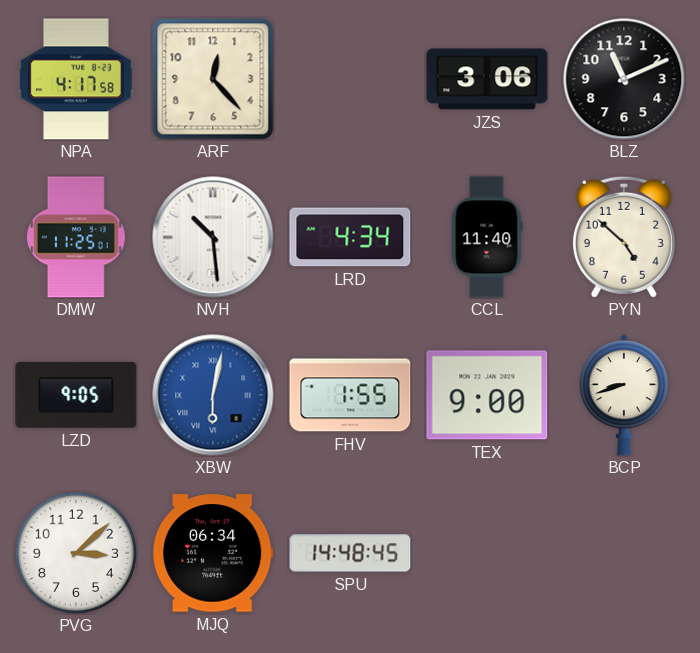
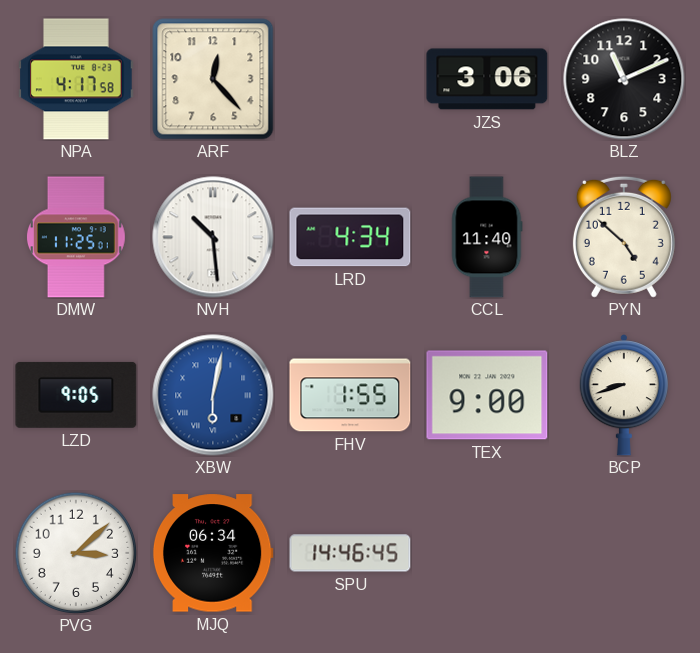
SPU: 14:48 -> 14:46
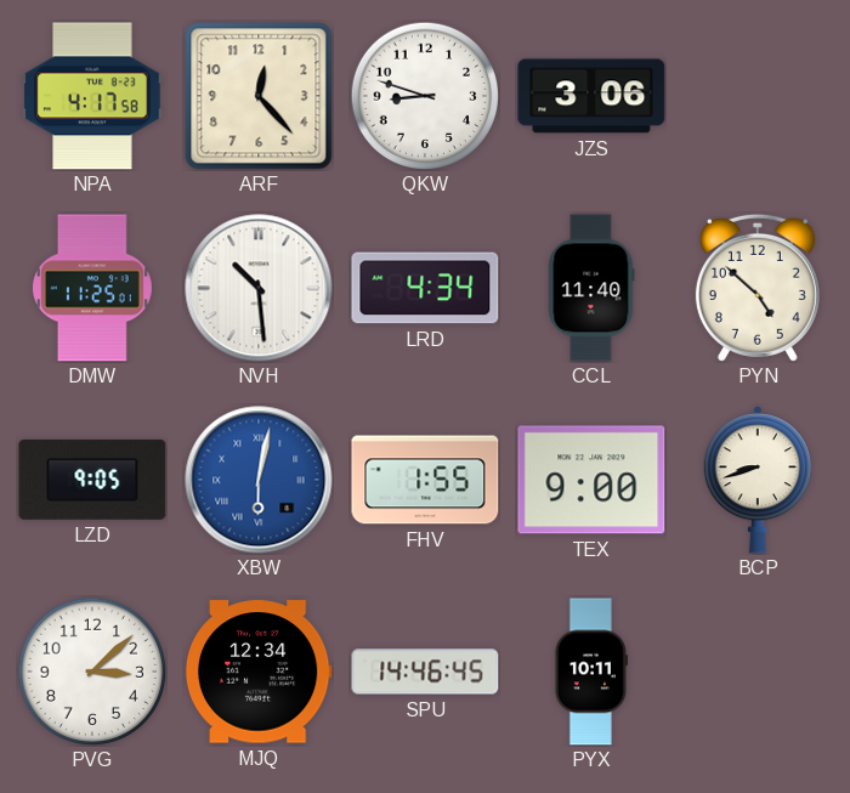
QKW: none -> 8:48
BLZ: 11:11 -> none
MJQ: 06:34 -> 12:34
PYX: none -> 10:11
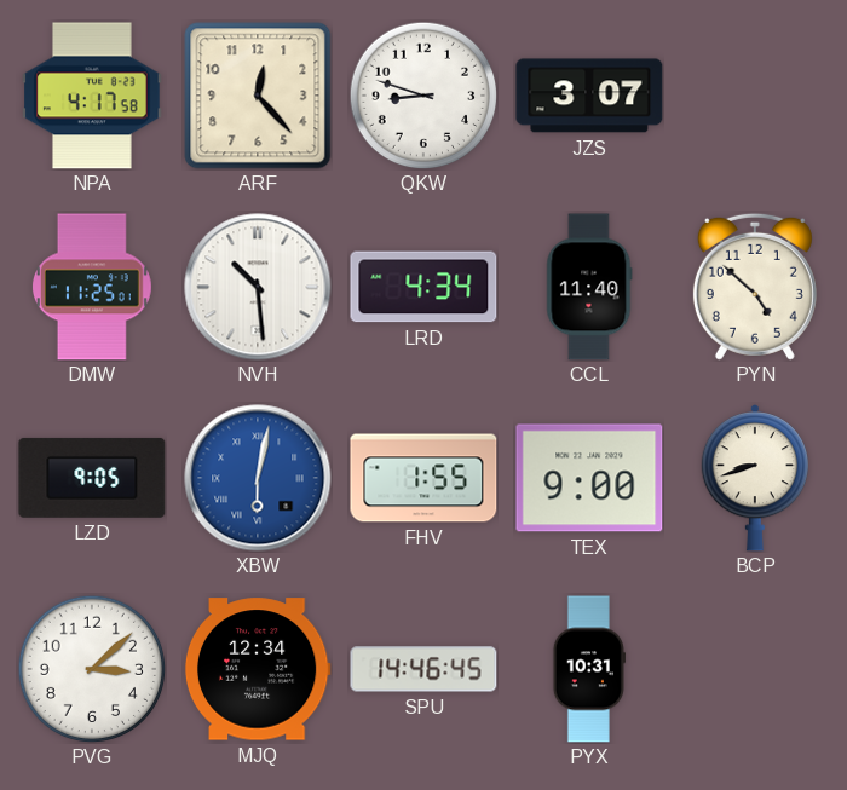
JZS: 3:06 -> 3:07
PYX: 10:11 -> 10:31
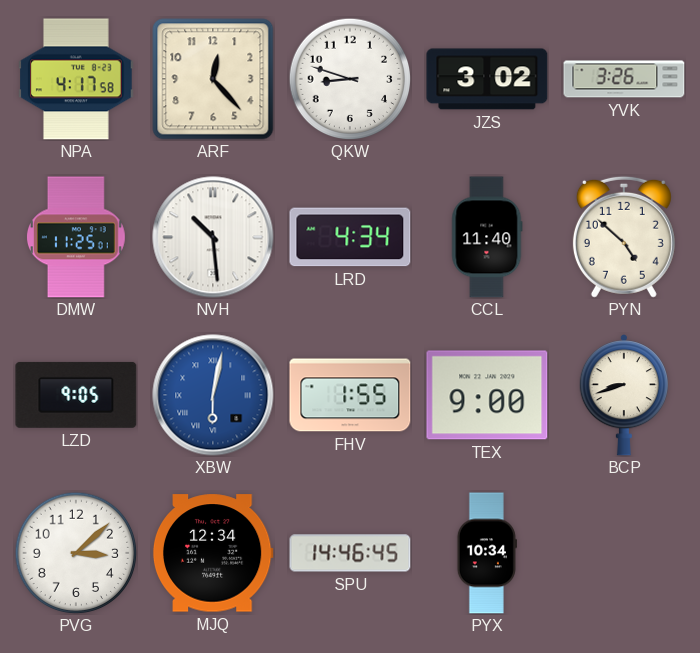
JZS: 3:07 -> 3:02
YVK: none -> 3:26
PYX: 10:31 -> 10:34
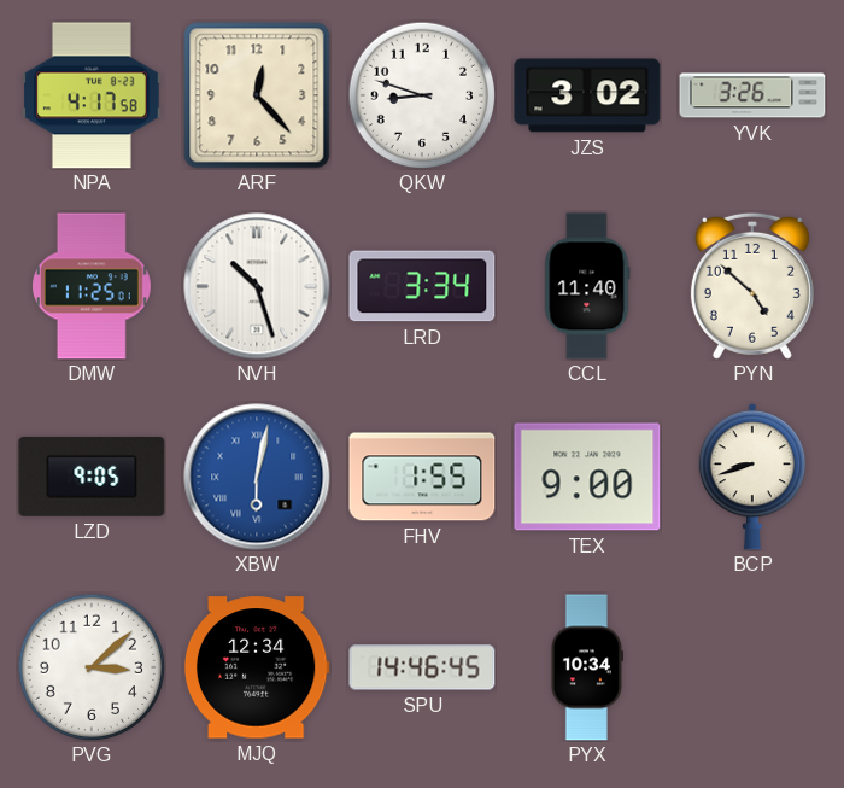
NVH: 10:29 -> 10:27
LRD: 4:34 -> 3:34
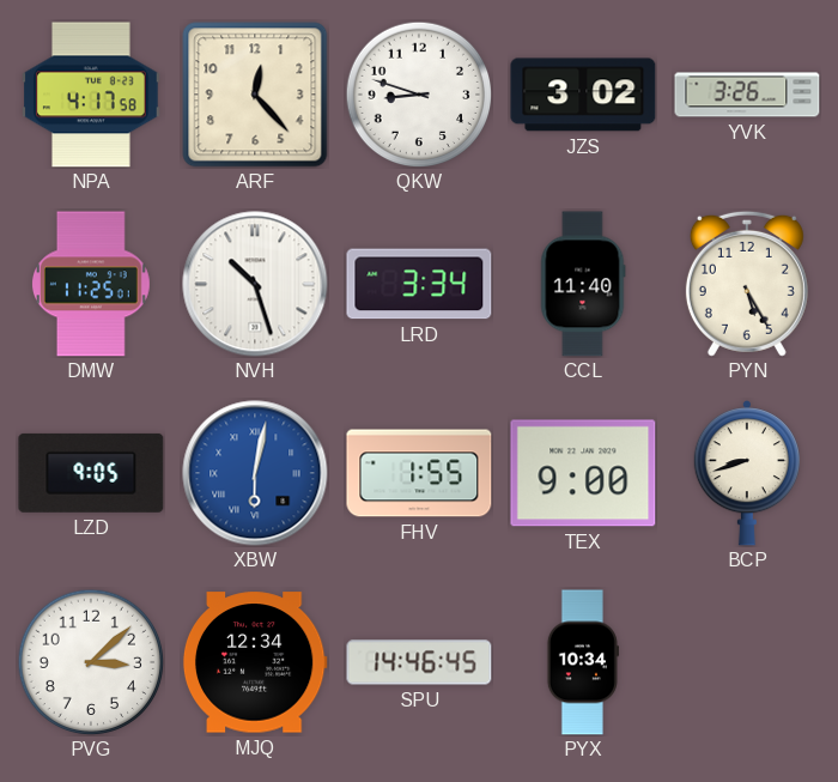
PYN: 4:52 -> 5:25
